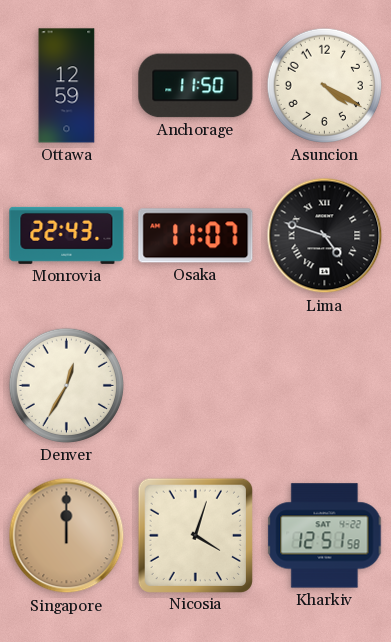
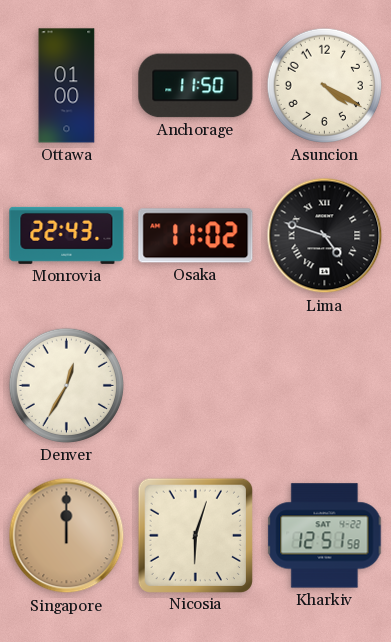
Ottawa: 12:59 -> 01:00
Osaka: 11:07 -> 11:02
Nicosia: 4:03 -> 6:03
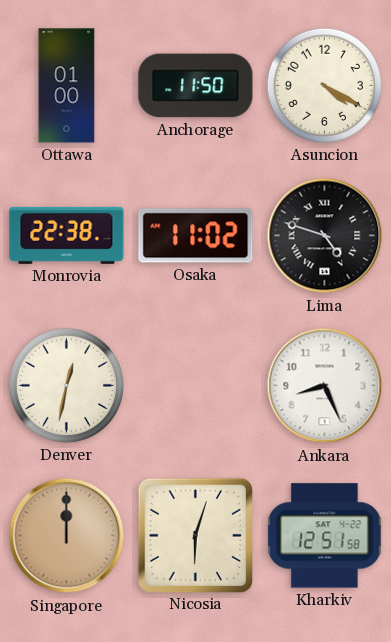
Monrovia: 22:43 -> 22:38
Denver: 12:35 -> 12:32
Ankara: none -> 8:26
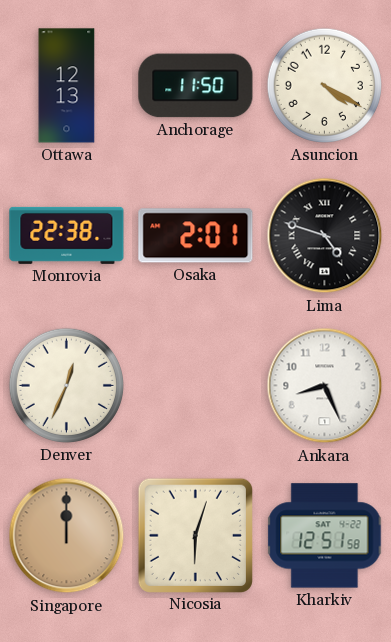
Ottawa: 01:00 -> 12:13
Osaka: 11:02 -> 2:01
Denver: 12:32 -> 12:34
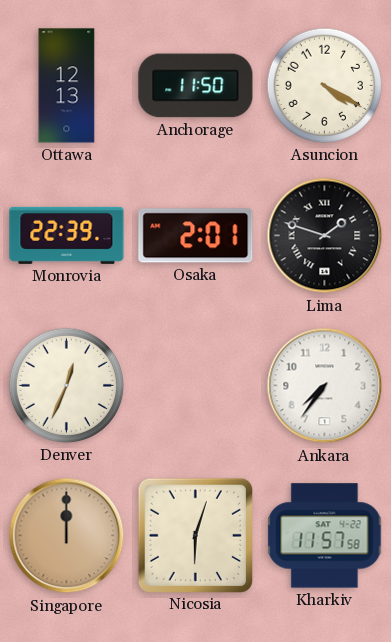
Monrovia: 22:38 -> 22:39
Lima: 4:48 -> 1:48
Ankara: 8:26 -> 7:36
Kharkiv: 12:51 -> 11:57
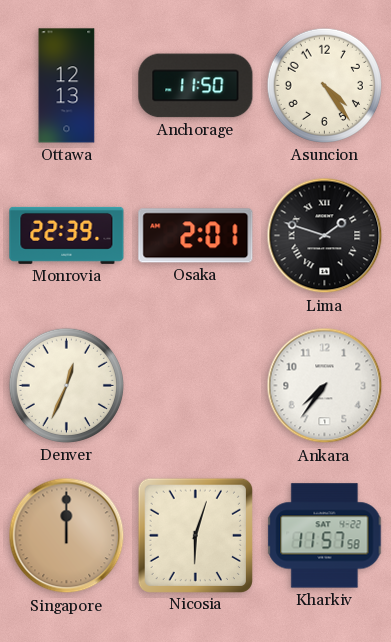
Asuncion: 4:20 -> 4:24
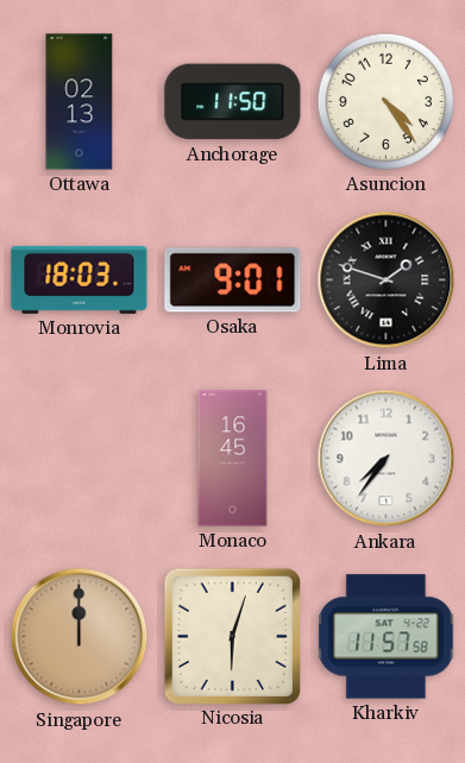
Ottawa: 12:13 -> 02:13
Monrovia: 22:39 -> 18:03
Osaka: 2:01 -> 9:01
Denver: 12:34 -> none
Monaco: none -> 16:45
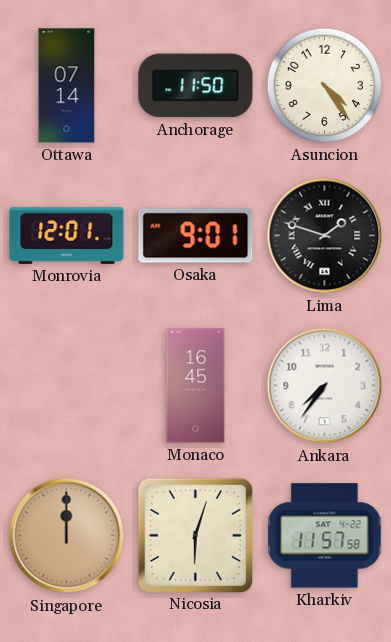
Ottawa: 02:13 -> 07:14
Monrovia: 18:03 -> 12:01
